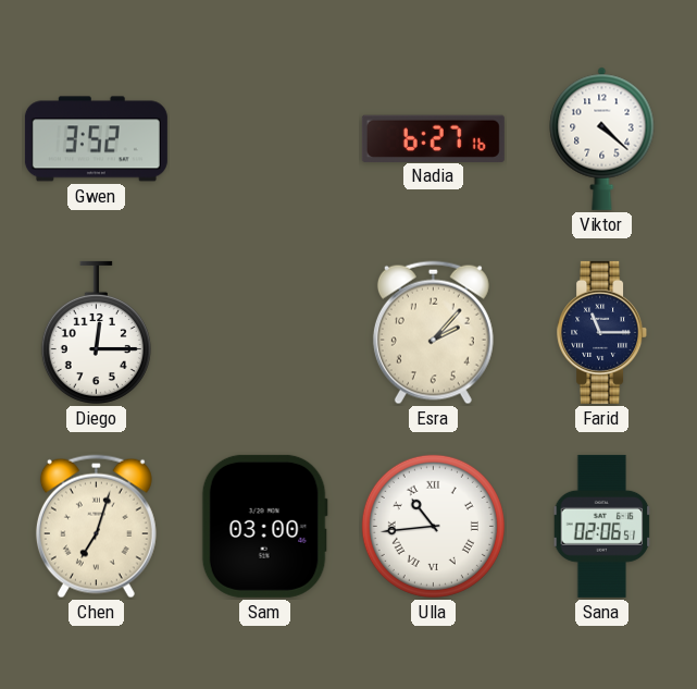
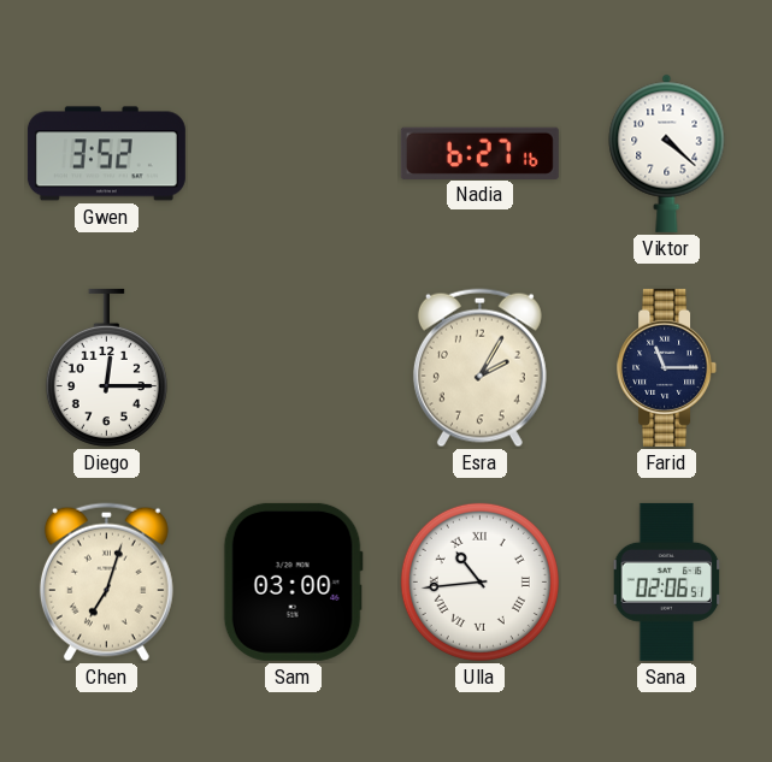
Esra: 2:07 -> 2:05
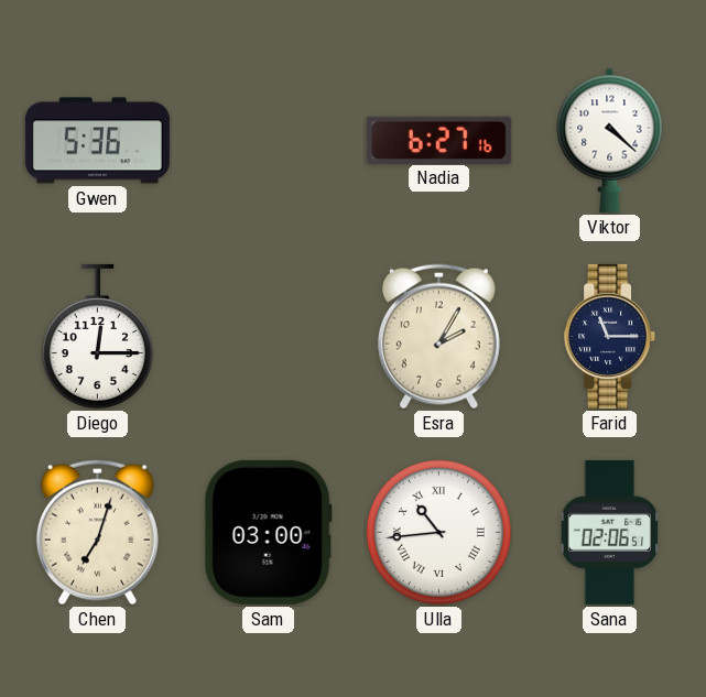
Gwen: 3:52 -> 5:36
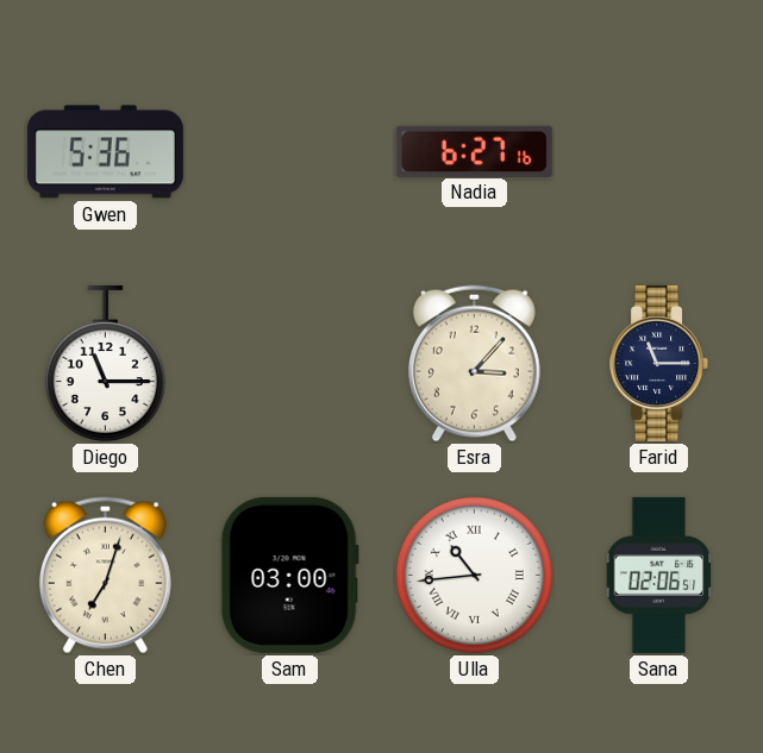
Viktor: 4:22 -> none
Diego: 12:15 -> 11:15
Esra: 2:05 -> 3:07
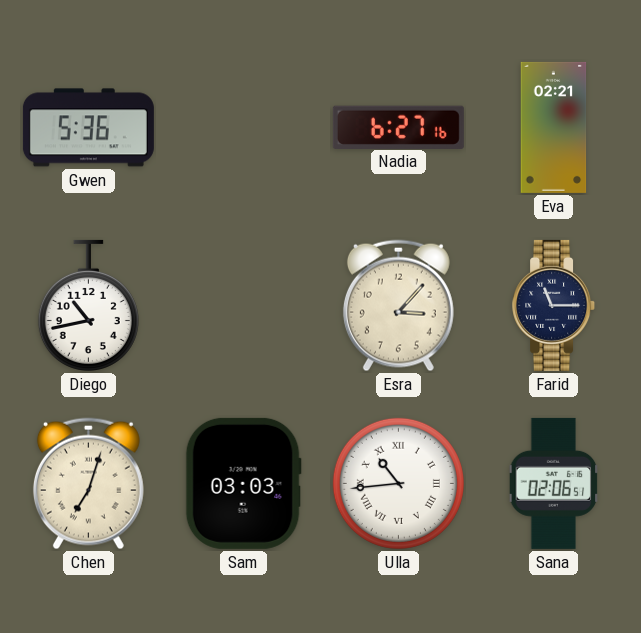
Eva: none -> 02:21
Diego: 11:15 -> 10:43
Sam: 03:00 -> 03:03
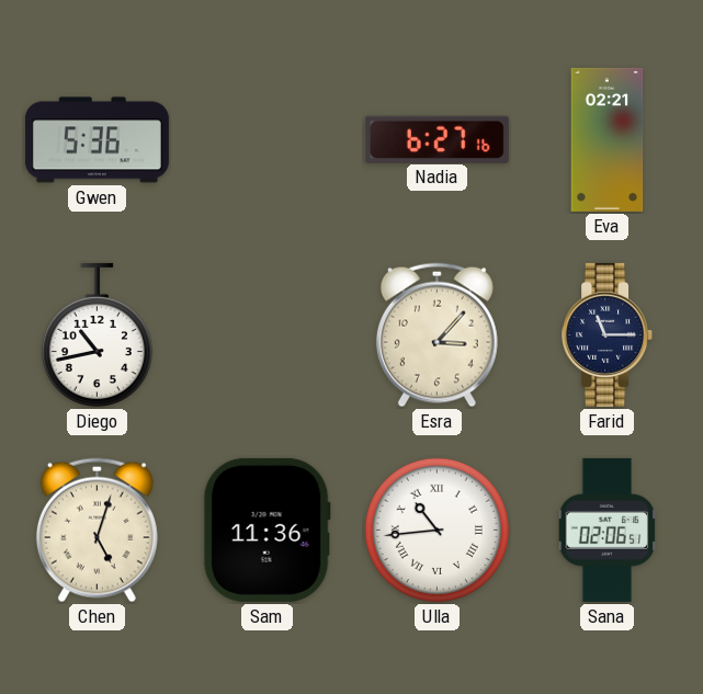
Chen: 7:03 -> 5:03
Sam: 03:03 -> 11:36
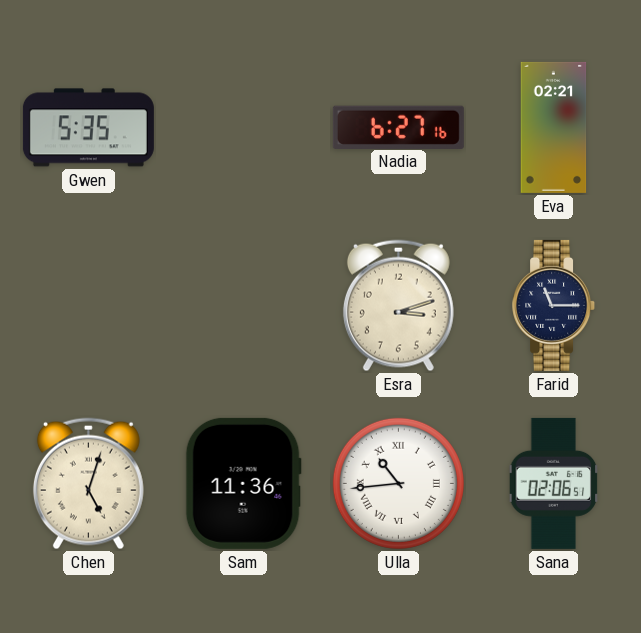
Gwen: 5:36 -> 5:35
Diego: 10:43 -> none
Esra: 3:07 -> 3:12
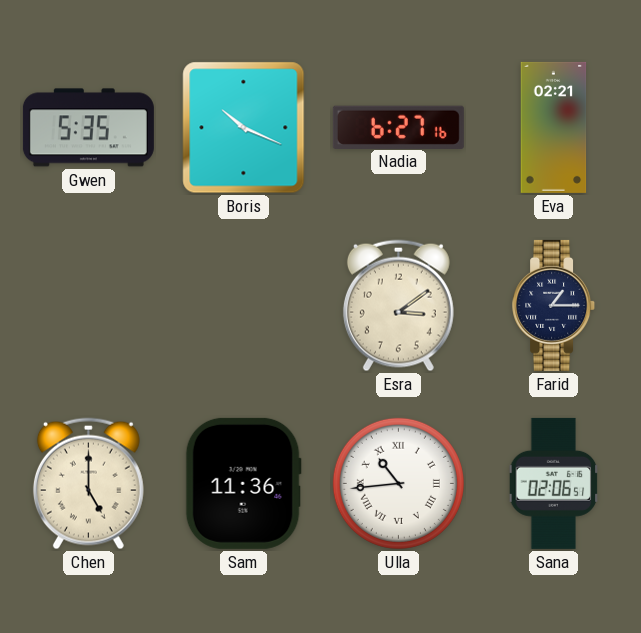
Boris: none -> 10:19
Esra: 3:12 -> 3:09
Farid: 11:15 -> 1:15
Chen: 5:03 -> 5:00
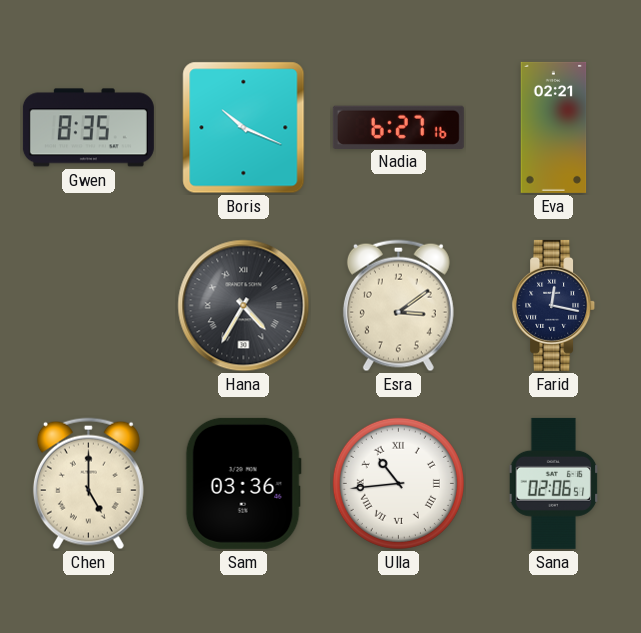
Gwen: 5:35 -> 8:35
Hana: none -> 4:35
Farid: 1:15 -> 12:17
Sam: 11:36 -> 03:36
